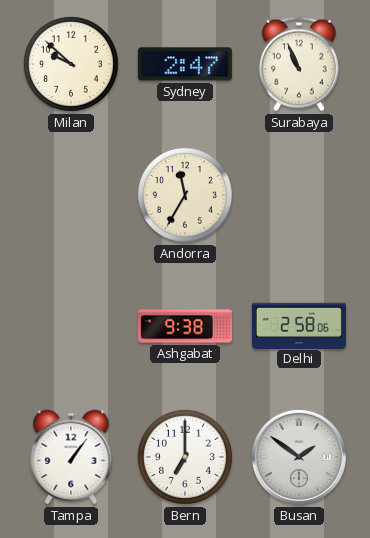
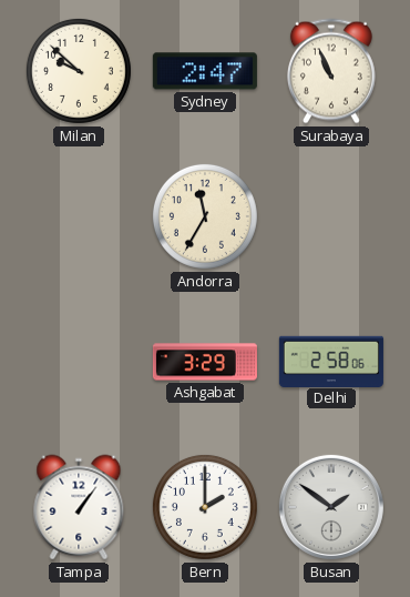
Ashgabat: 9:38 -> 3:29
Bern: 7:00 -> 2:00
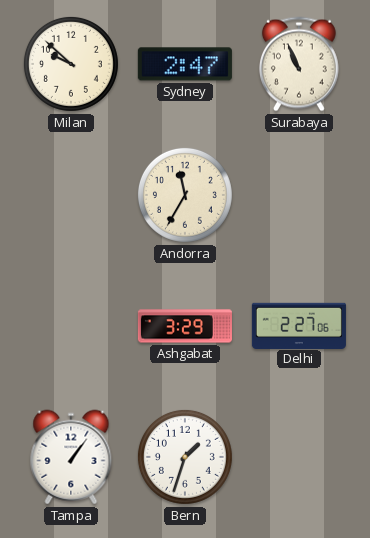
Delhi: 2:58 -> 2:27
Bern: 2:00 -> 1:33
Busan: 1:51 -> none
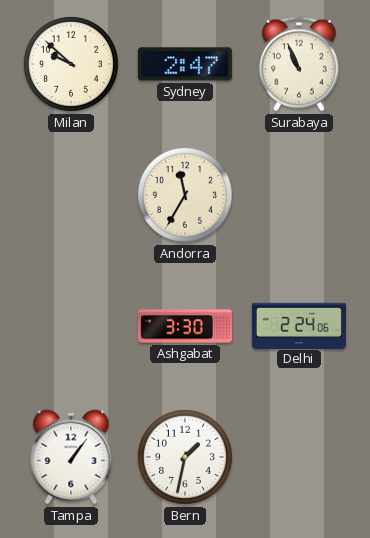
Ashgabat: 3:29 -> 3:30
Delhi: 2:27 -> 2:24
Bern: 1:33 -> 1:32
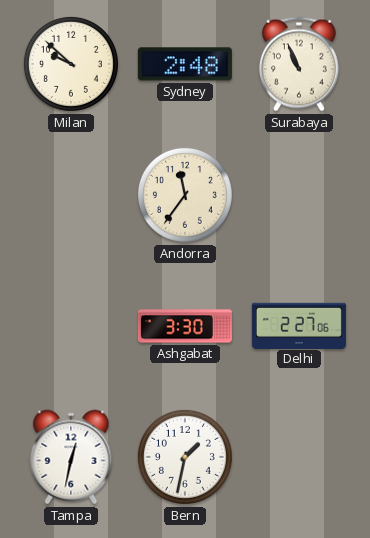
Sydney: 2:47 -> 2:48
Andorra: 11:35 -> 11:36
Delhi: 2:24 -> 2:27
Tampa: 1:06 -> 12:32
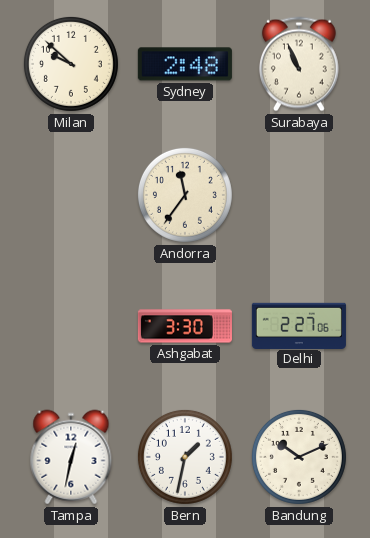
Bandung: none -> 10:11
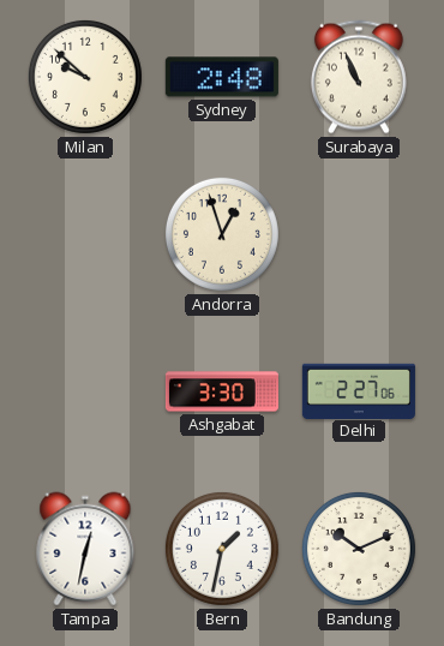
Andorra: 11:36 -> 12:57
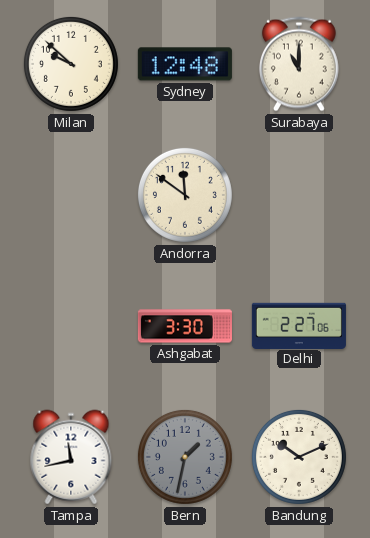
Sydney: 2:48 -> 12:48
Surabaya: 10:56 -> 11:00
Andorra: 12:57 -> 11:51
Tampa: 12:32 -> 11:43
Bern dial: white -> grey
